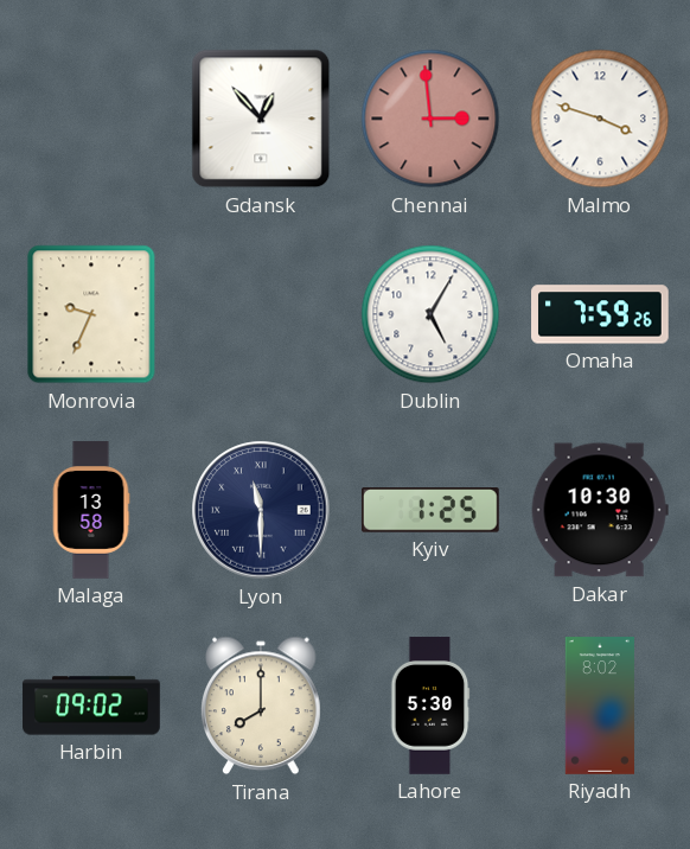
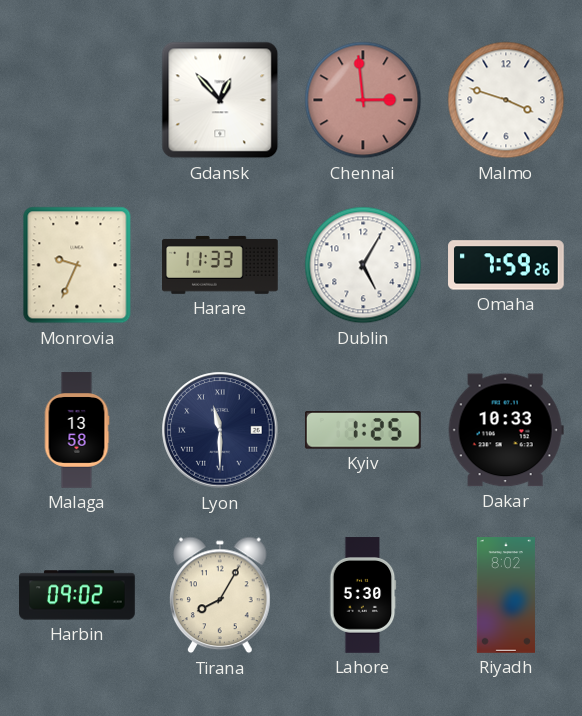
Harare: none -> 11:33
Dakar: 10:30 -> 10:33
Tirana: 8:00 -> 8:05
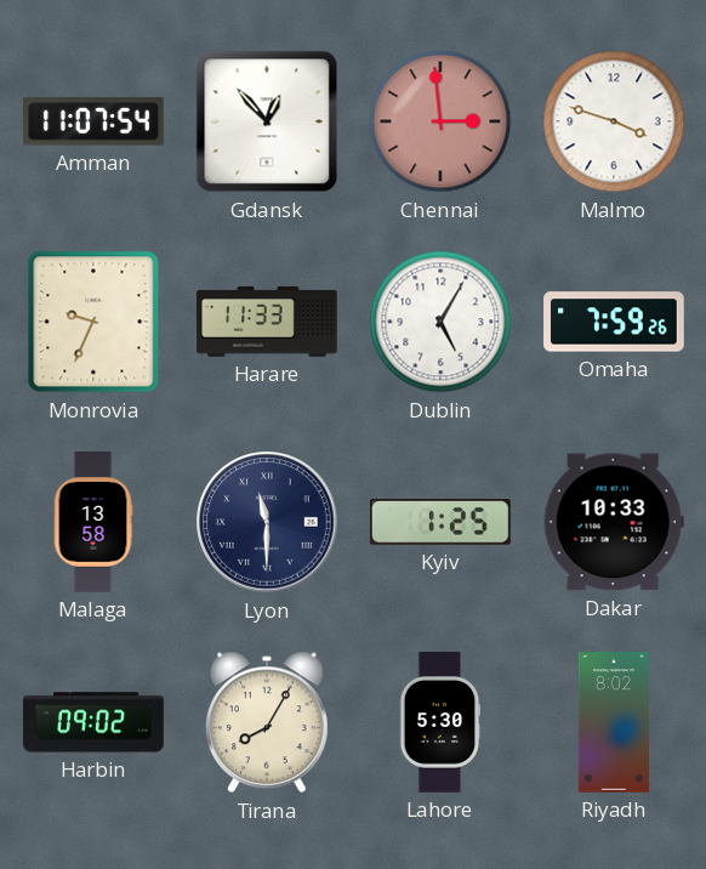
Amman: none -> 11:07
